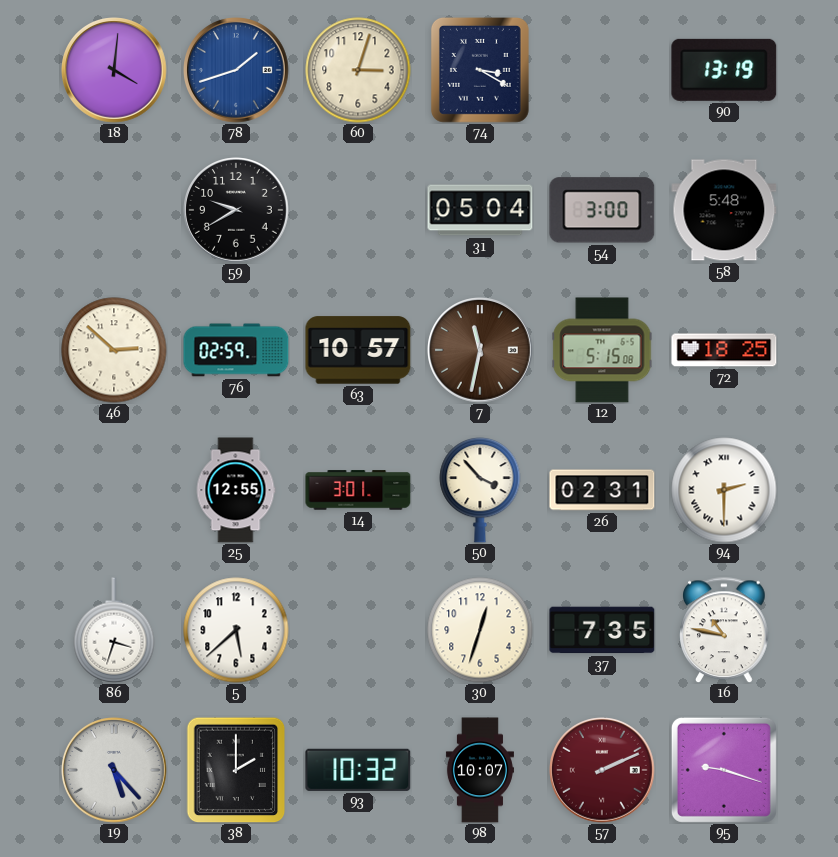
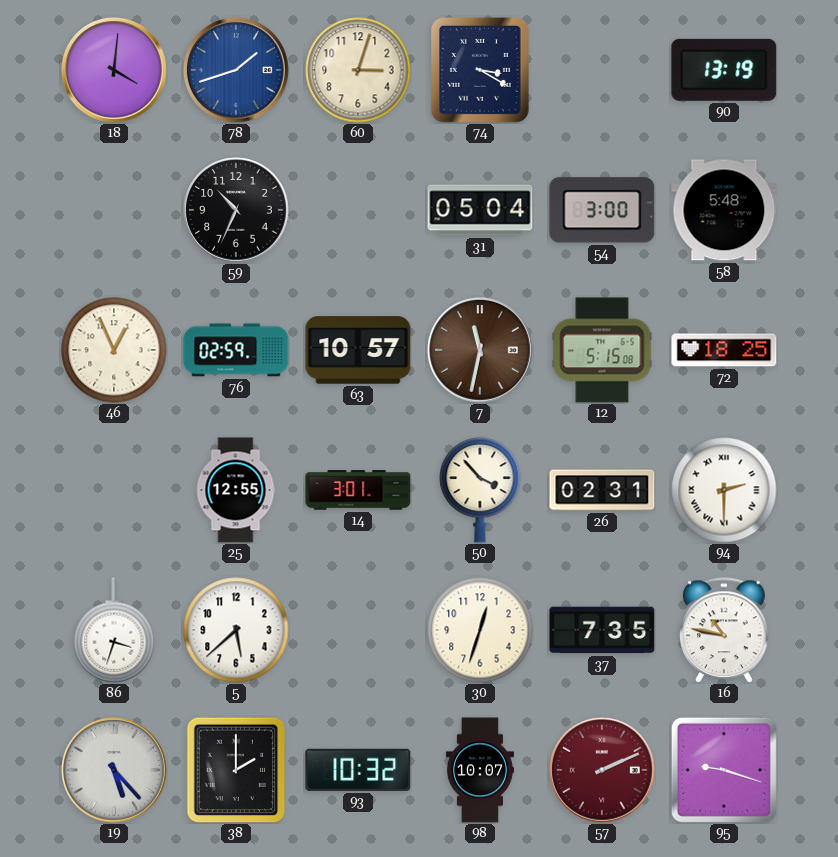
59: 9:40 -> 10:34
46: 2:52 -> 12:56
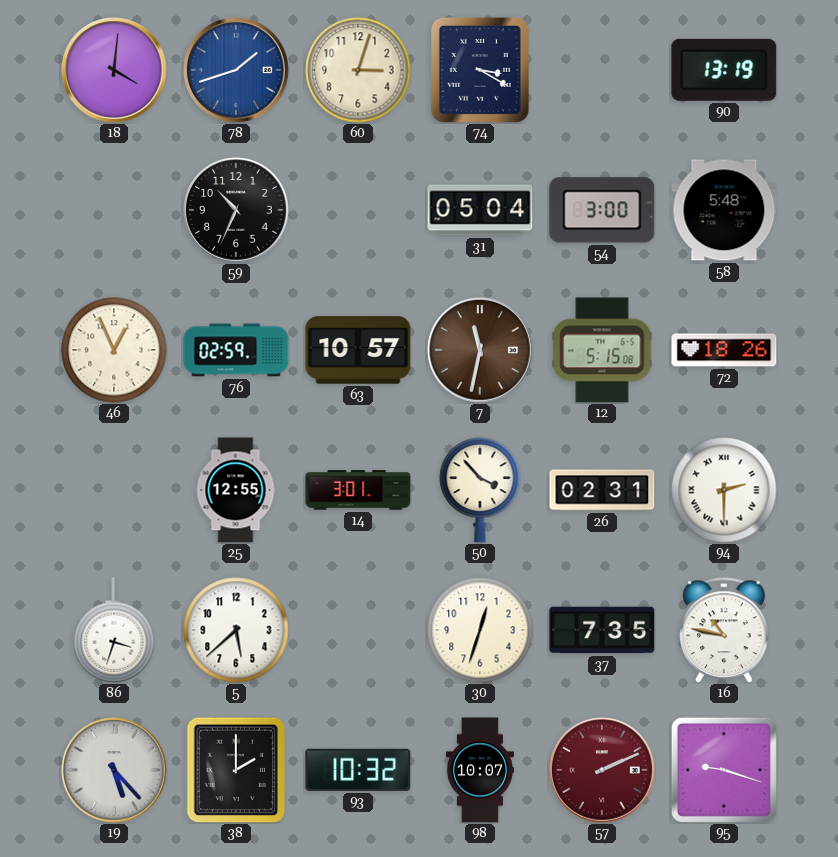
72: 18:25 -> 18:26
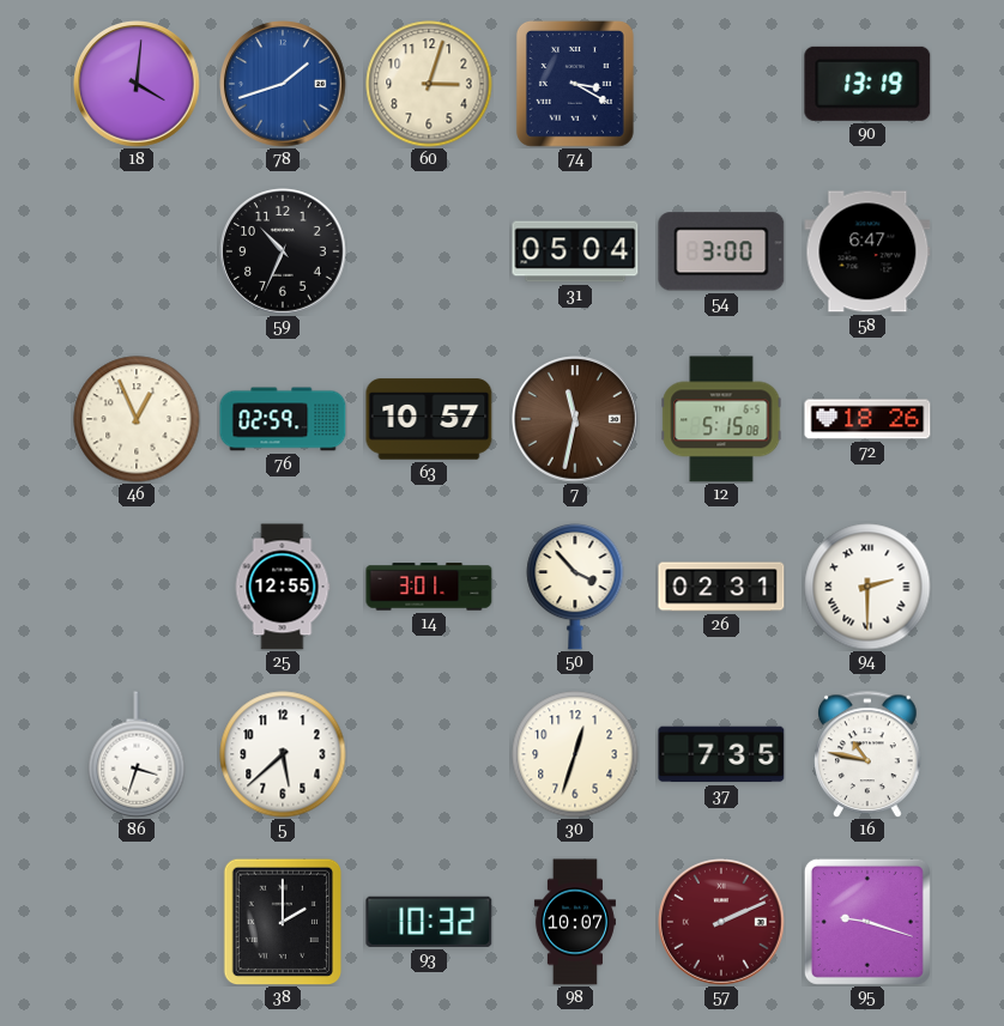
58: 5:48 -> 6:47
19: 5:23 -> none
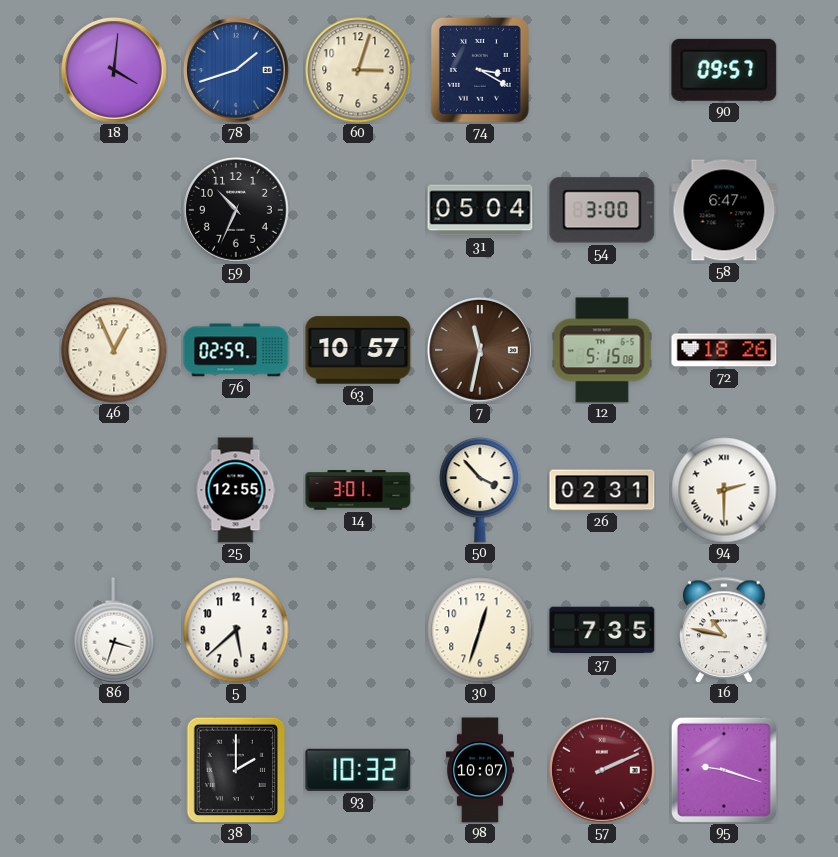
90: 13:19 -> 09:57
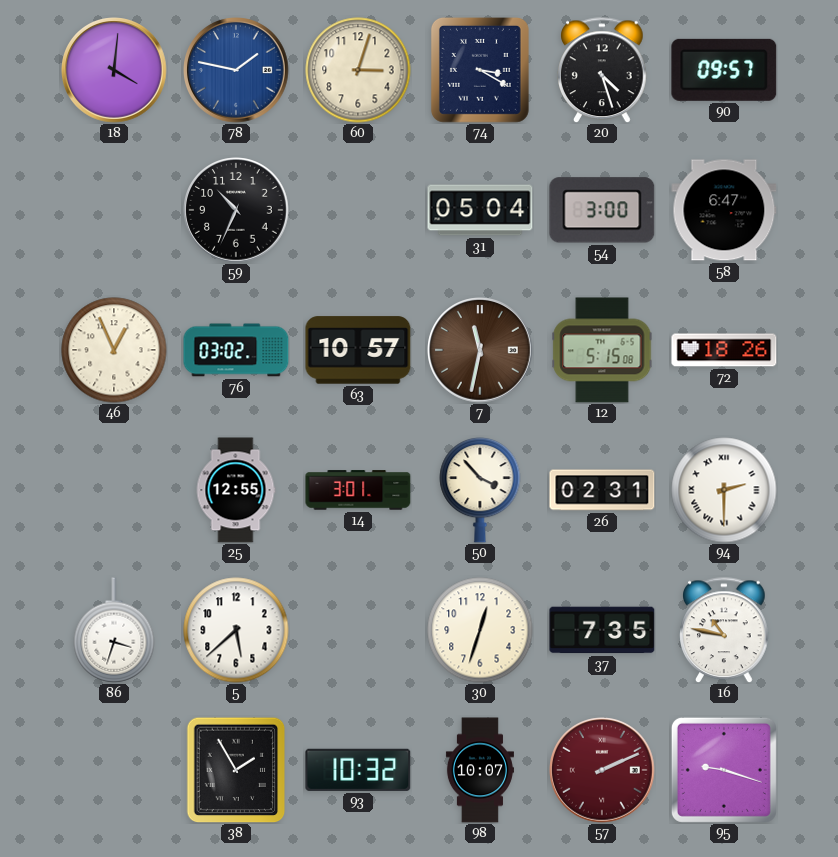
78: 1:42 -> 1:47
20: none -> 4:27
76: 02:59 -> 03:02
38: 2:00 -> 1:55
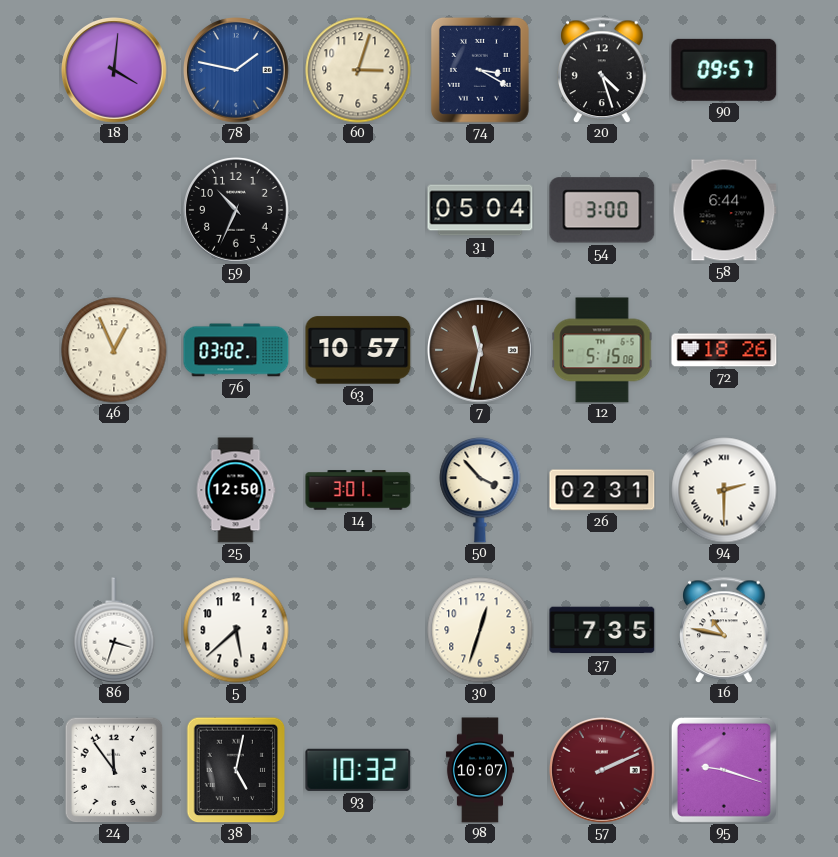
58: 6:47 -> 6:44
25: 12:55 -> 12:50
24: none -> 11:54
38: 1:55 -> 5:02
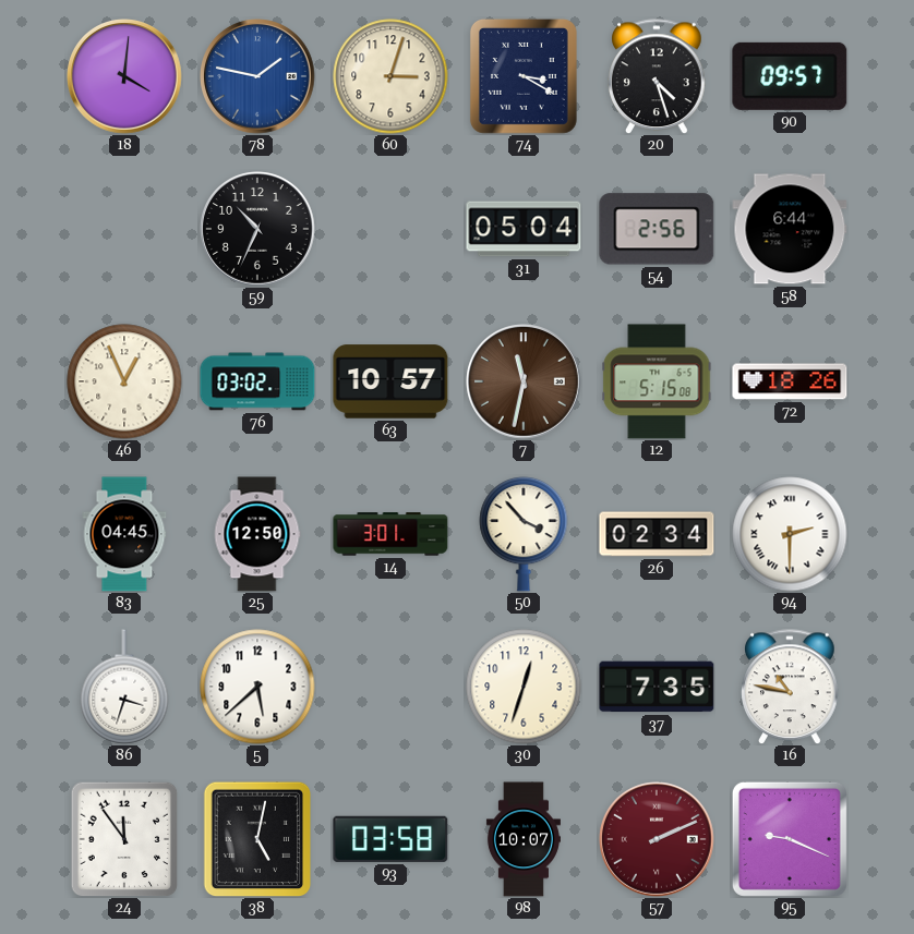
54: 3:00 -> 2:56
83: none -> 04:45
26: 02:31 -> 02:34
93: 10:32 -> 03:58
95: 9:18 -> 9:19
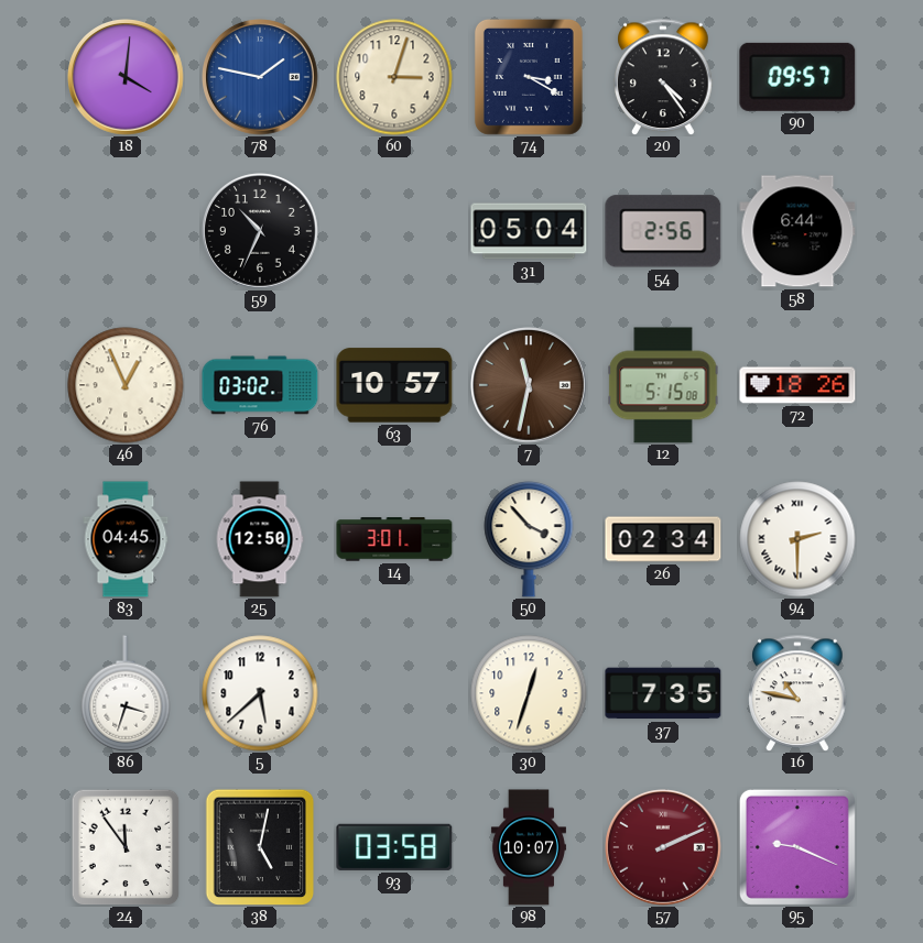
20: 4:27 -> 4:24
